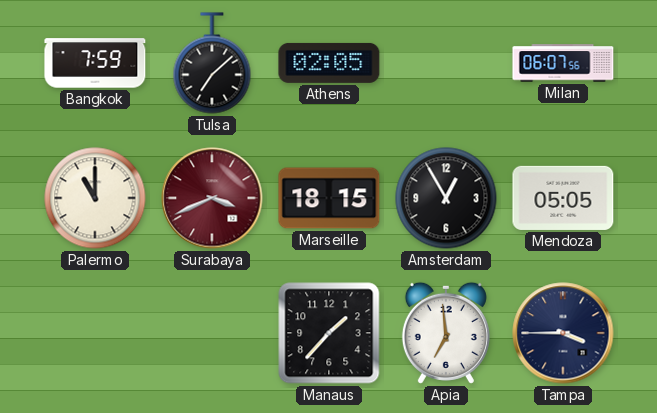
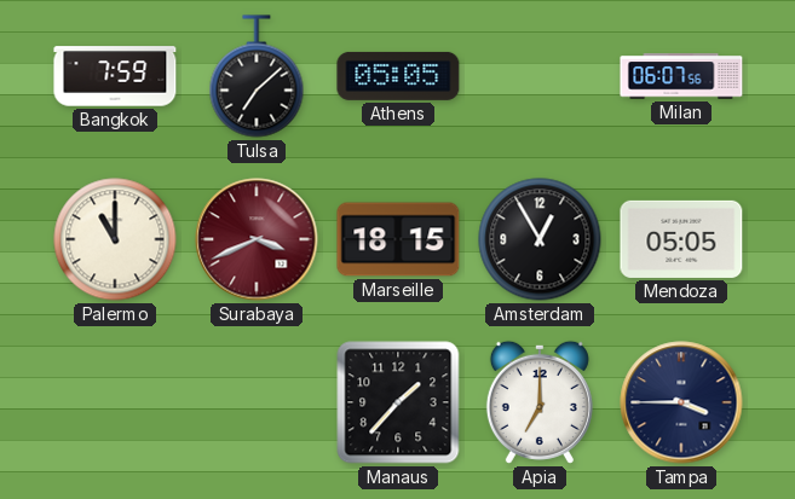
Athens: 02:05 -> 05:05
Apia: 6:59 -> 7:00
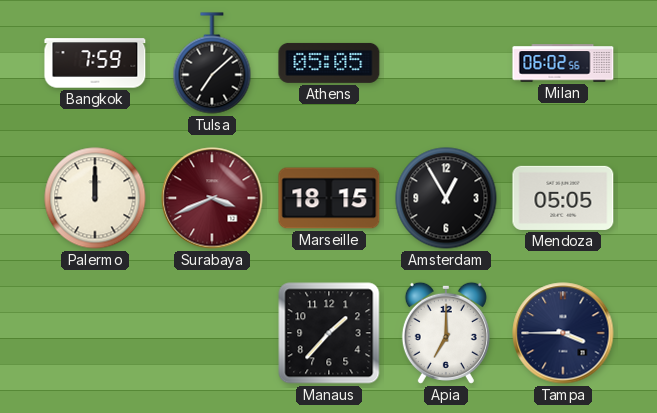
Milan: 06:07 -> 06:02
Palermo: 11:00 -> 12:00
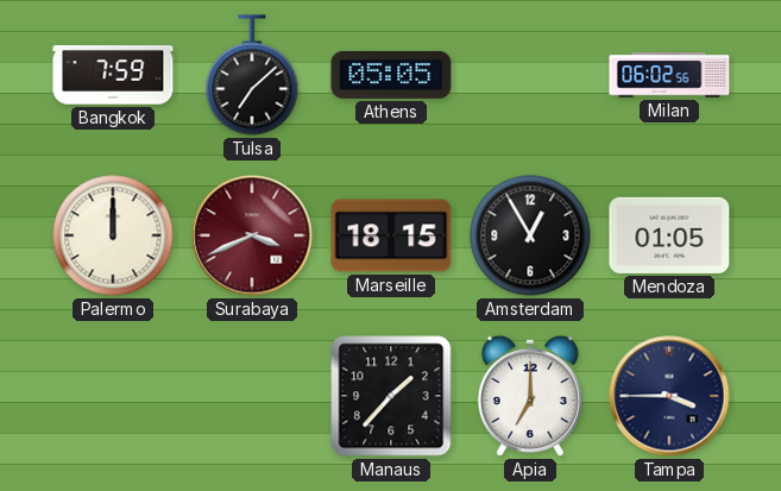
Mendoza: 05:05 -> 01:05
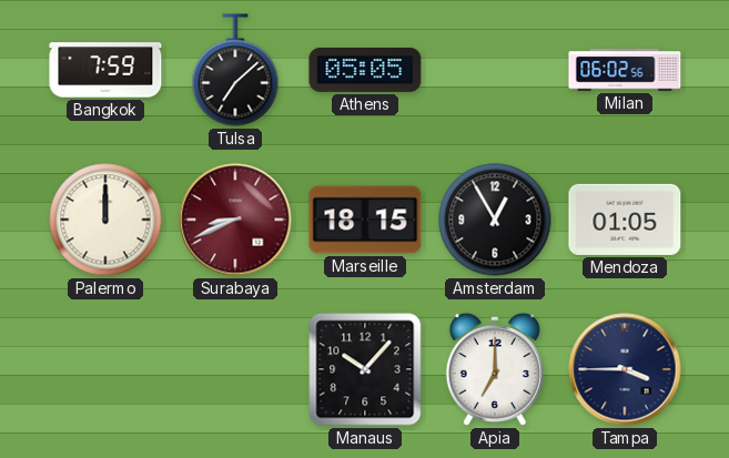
Surabaya: 3:41 -> 8:41
Manaus: 1:37 -> 10:07
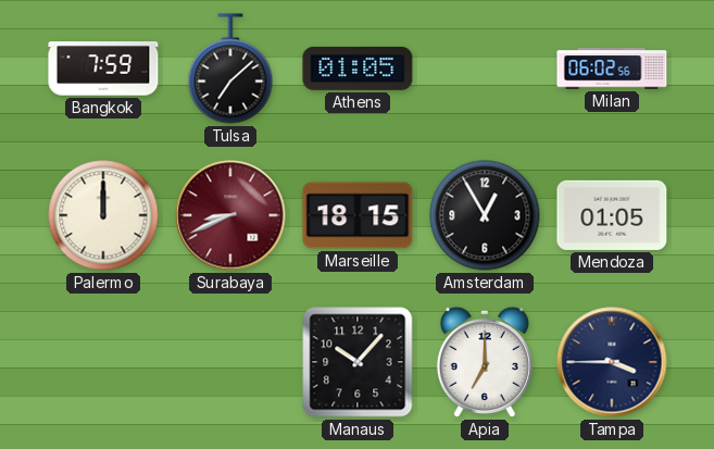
Athens: 05:05 -> 01:05
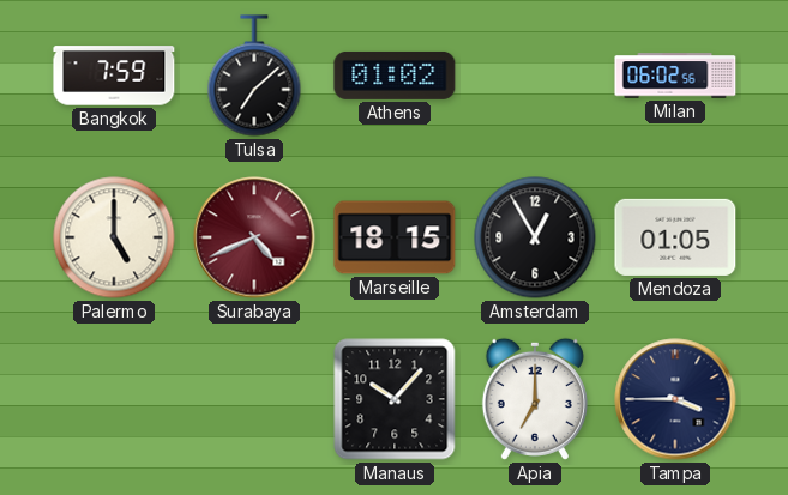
Athens: 01:05 -> 01:02
Palermo: 12:00 -> 5:00
Surabaya: 8:41 -> 4:41
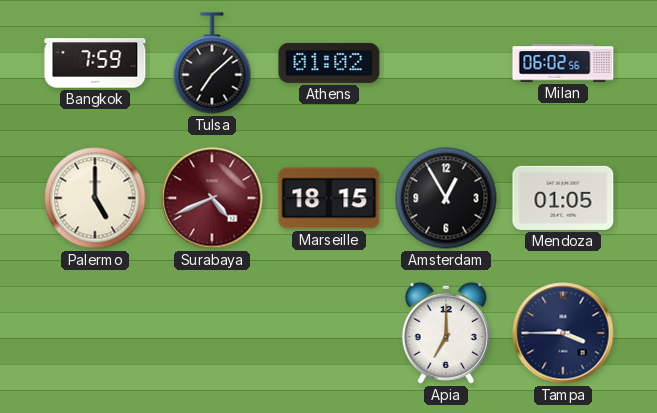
Manaus: 10:07 -> none
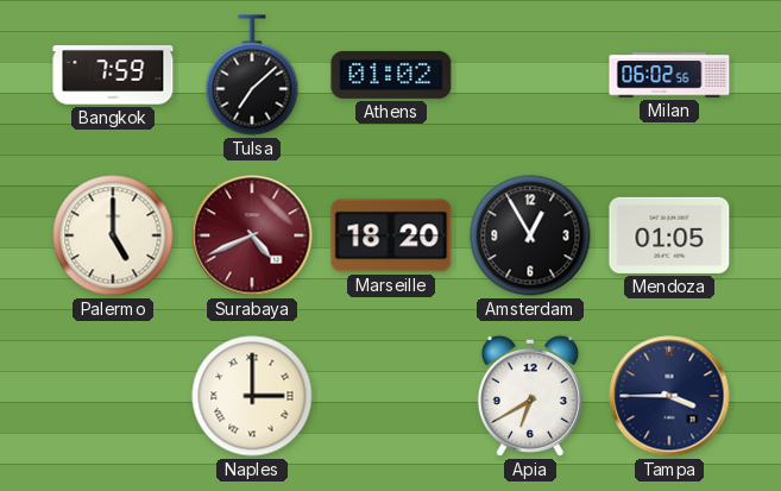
Marseille: 18:15 -> 18:20
Naples: none -> 3:00
Apia: 7:00 -> 6:40
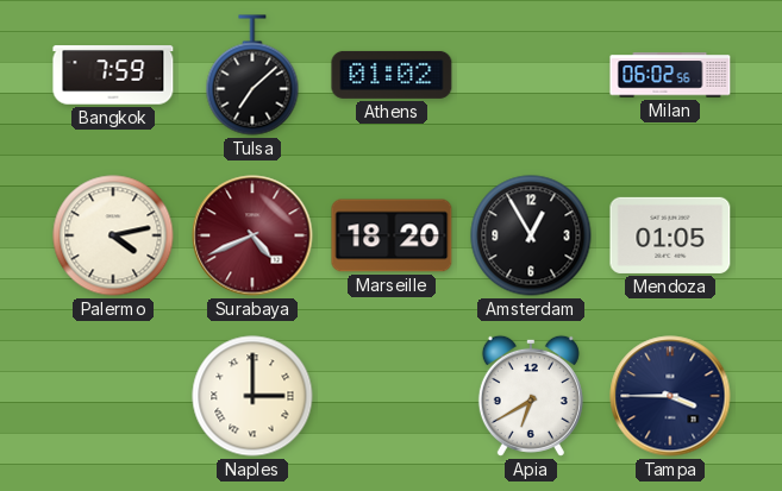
Palermo: 5:00 -> 4:13
